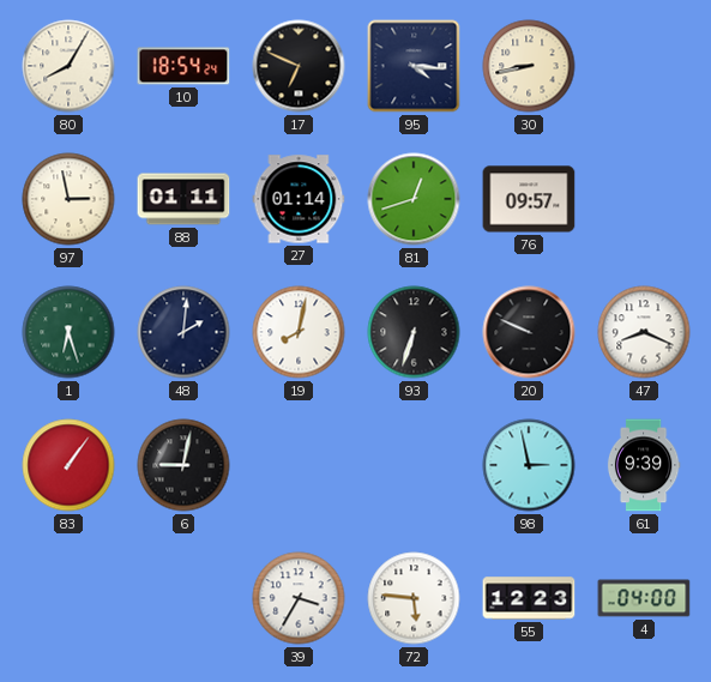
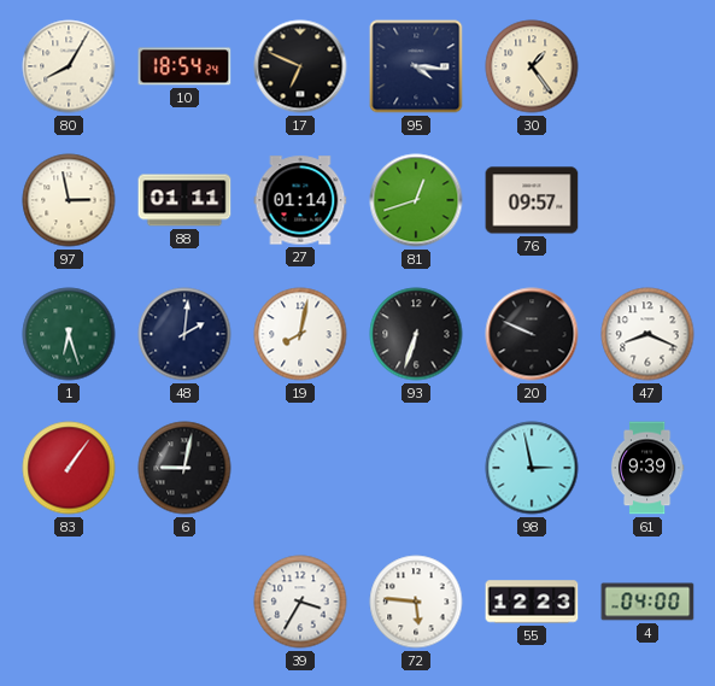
30: 8:43 -> 1:24
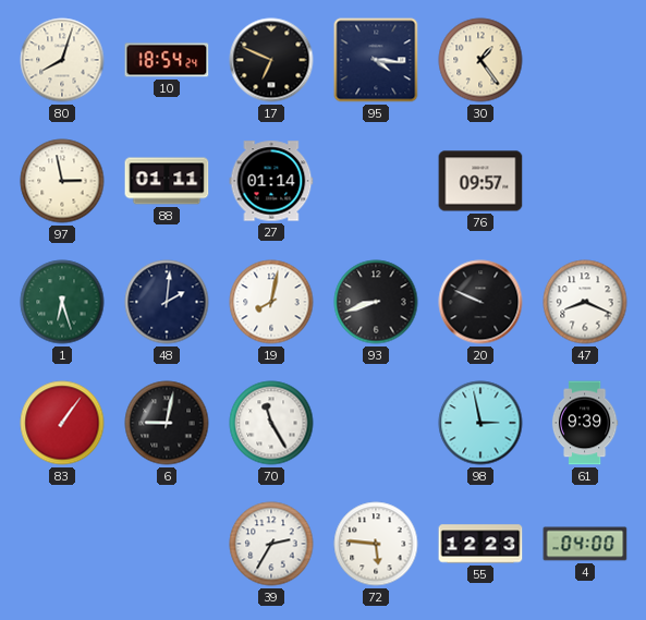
80: 8:05 -> 8:03
81: 12:42 -> none
93: 6:33 -> 8:42
70: none -> 11:25
39: 3:35 -> 2:35
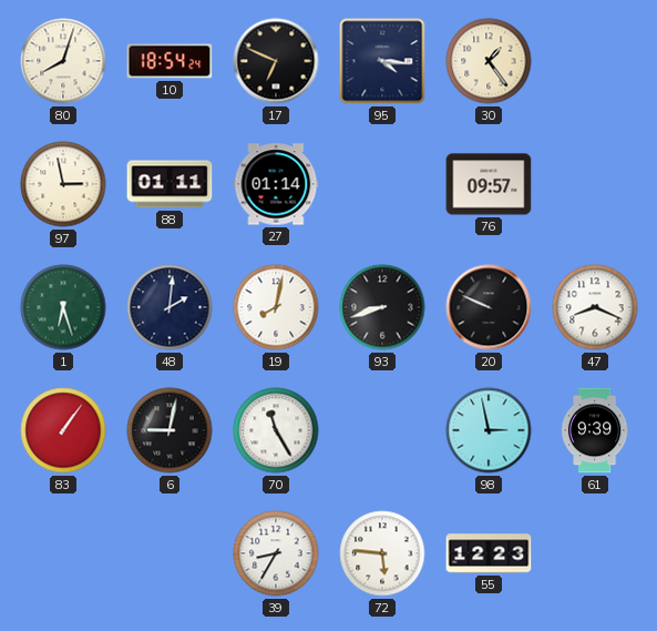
39: 2:35 -> 8:35
4: 04:00 -> none
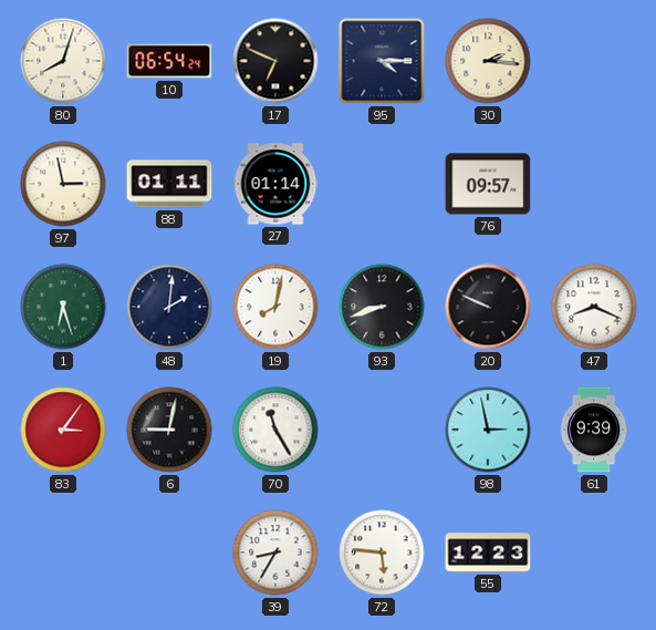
10: 18:54 -> 06:54
95: 4:16 -> 4:15
30: 1:24 -> 2:16
83: 1:06 -> 3:06
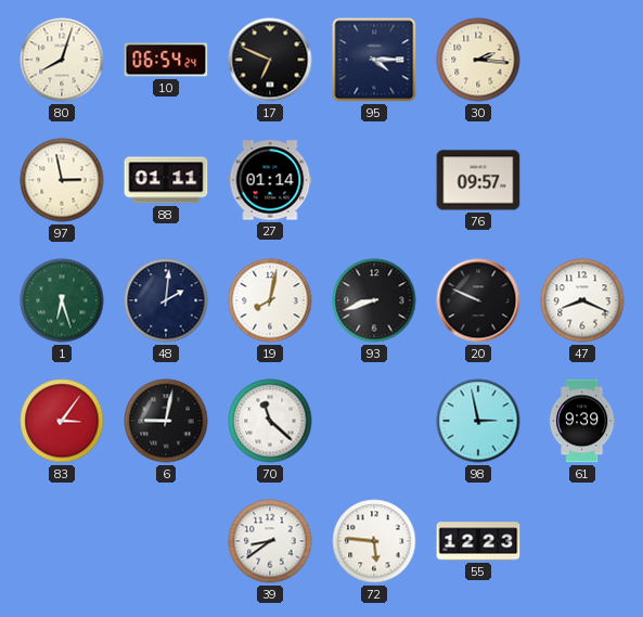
70: 11:25 -> 11:22
39: 8:35 -> 8:39
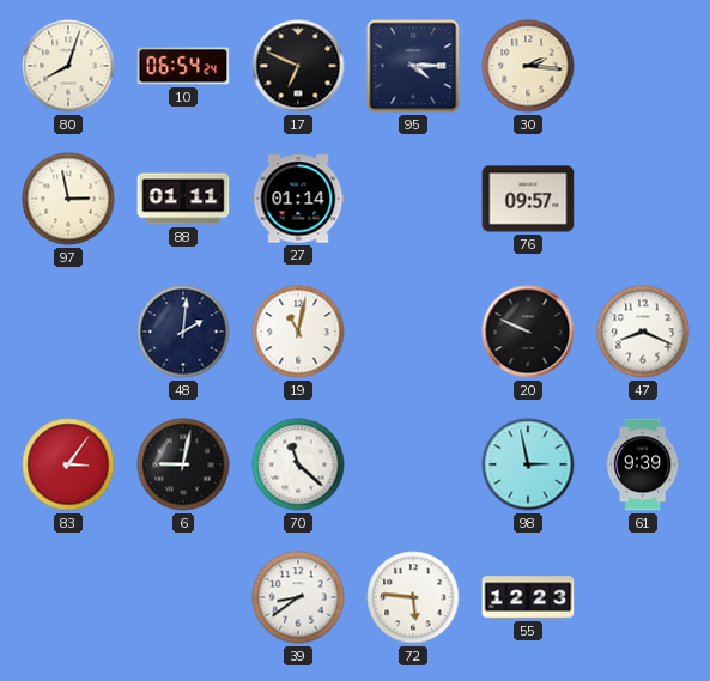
1: 6:27 -> none
19: 8:02 -> 11:02
93: 8:42 -> none
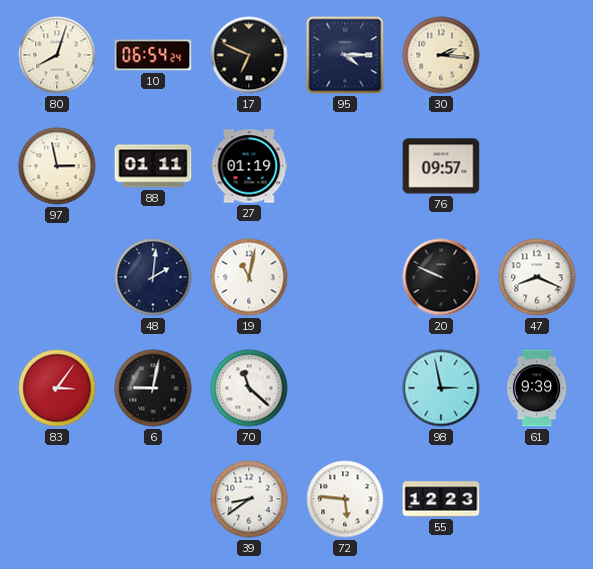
27: 01:14 -> 01:19
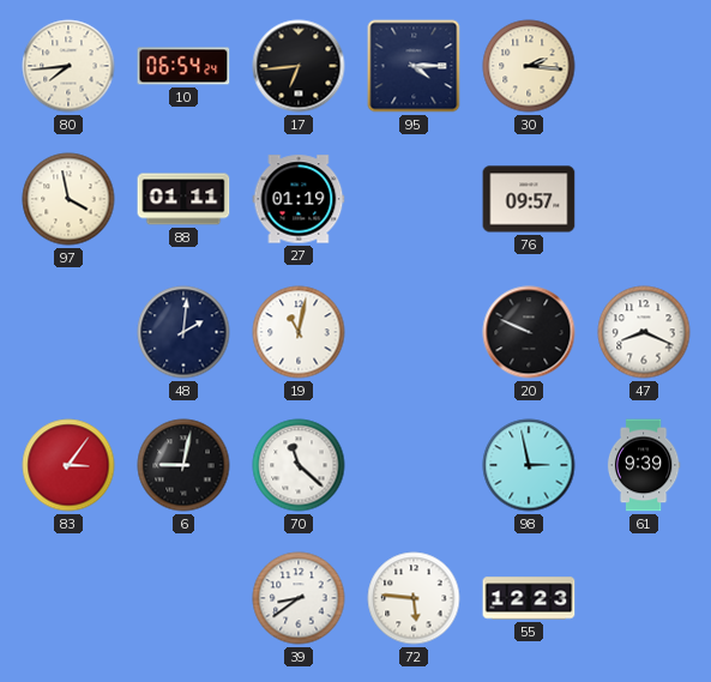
80: 8:03 -> 7:44
17: 6:49 -> 6:44
97: 2:58 -> 3:58
